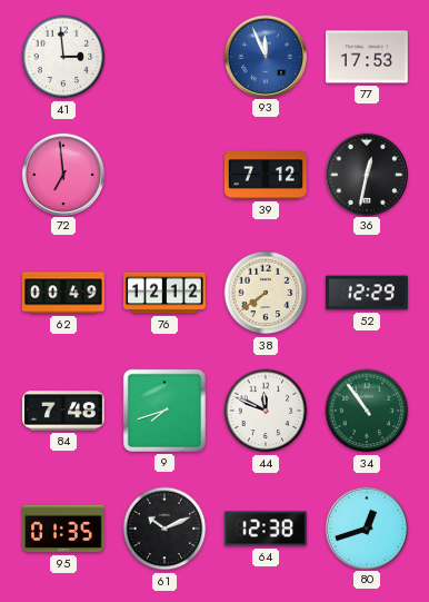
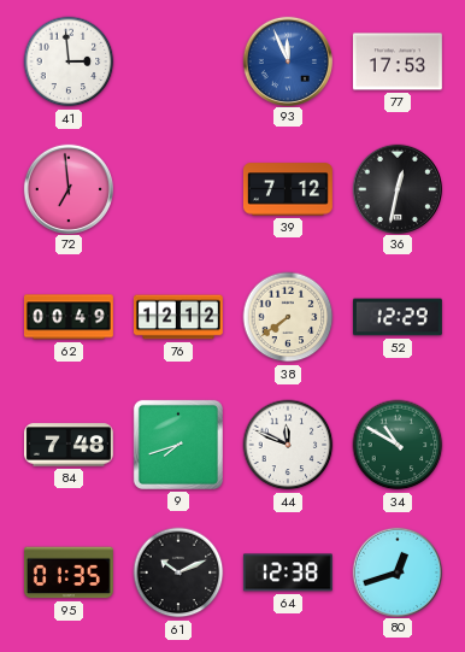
34: 10:54 -> 10:50
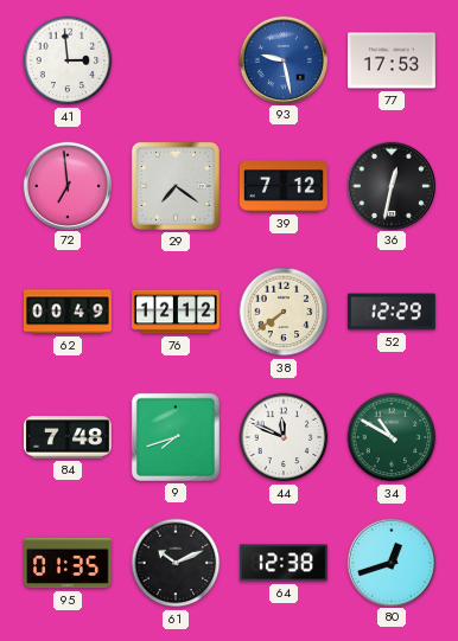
93: 11:56 -> 9:28
29: none -> 7:21
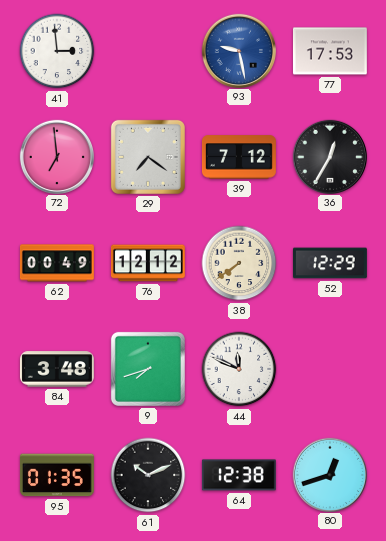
36: 12:32 -> 12:35
84: 7:48 -> 3:48
34: 10:50 -> none
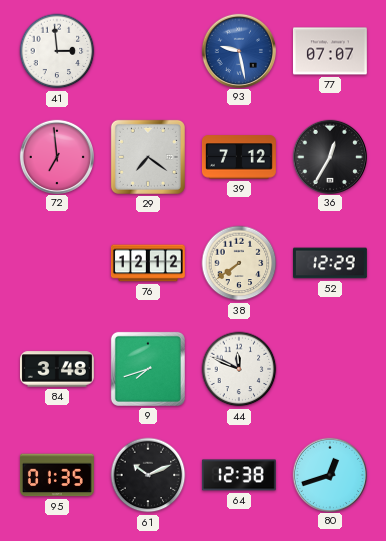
77: 17:53 -> 07:07
62: 00:49 -> none
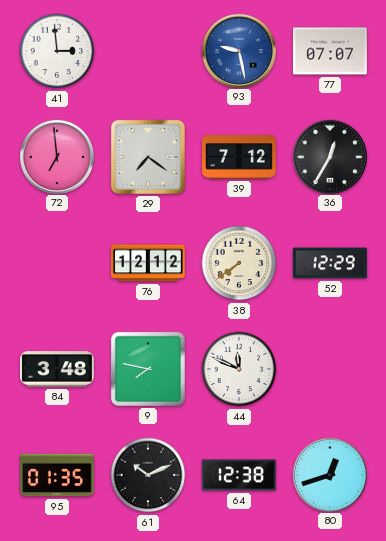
9: 7:42 -> 7:47
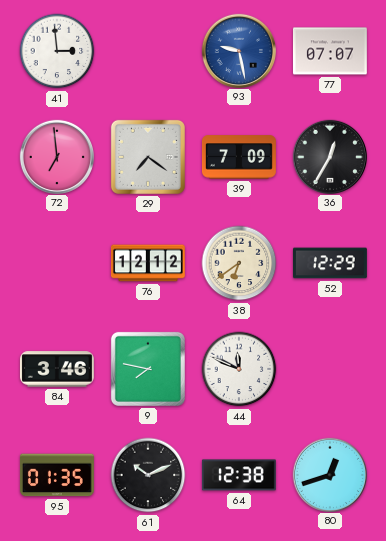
39: 7:12 -> 7:09
38: 7:39 -> 6:39
84: 3:48 -> 3:46
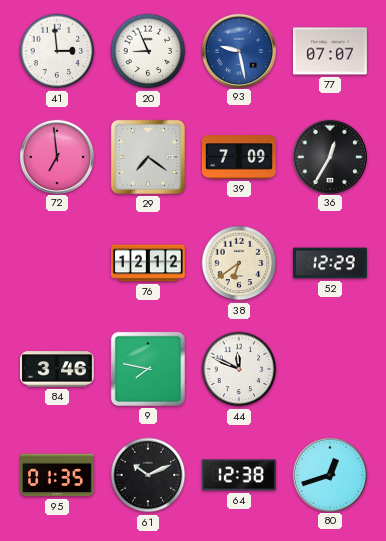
20: none -> 8:56
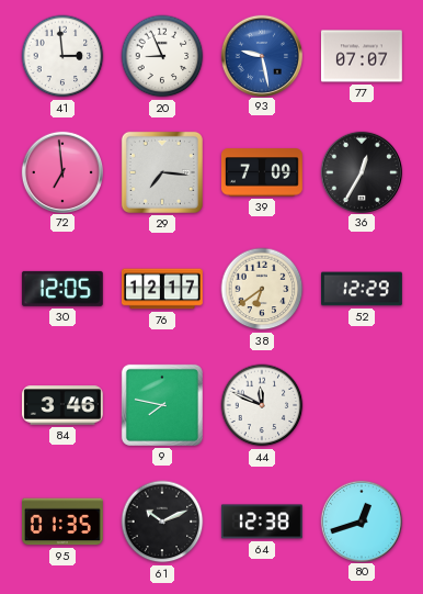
29: 7:21 -> 7:16
30: none -> 12:05
76: 12:12 -> 12:17
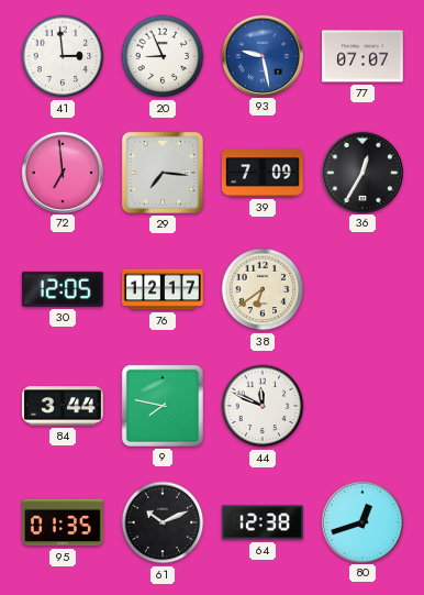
52: 12:29 -> none
84: 3:46 -> 3:44
